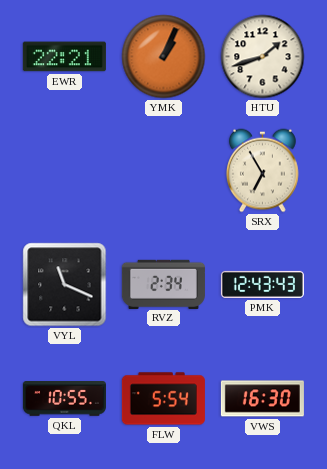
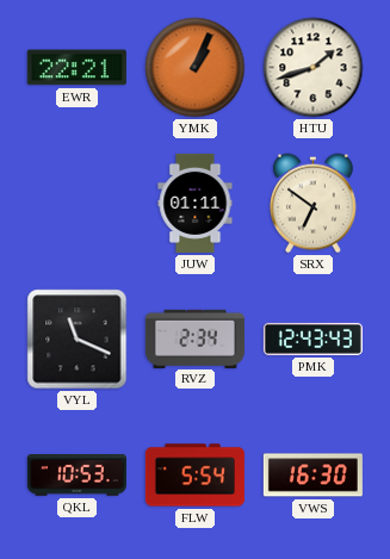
JUW: none -> 01:11
SRX: 6:55 -> 6:51
QKL: 10:55 -> 10:53
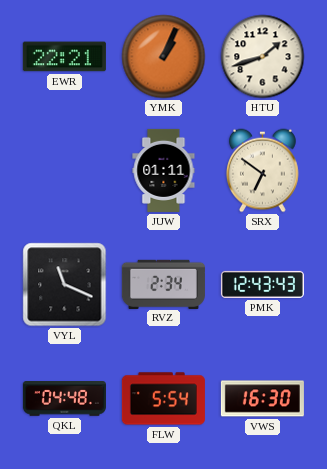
QKL: 10:53 -> 04:48
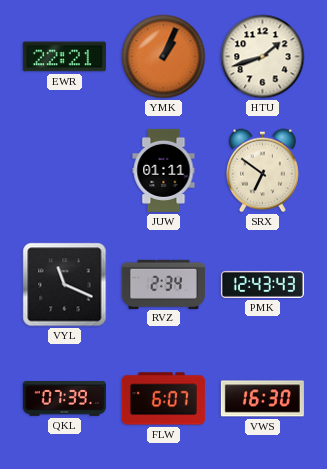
QKL: 04:48 -> 07:39
FLW: 5:54 -> 6:07
